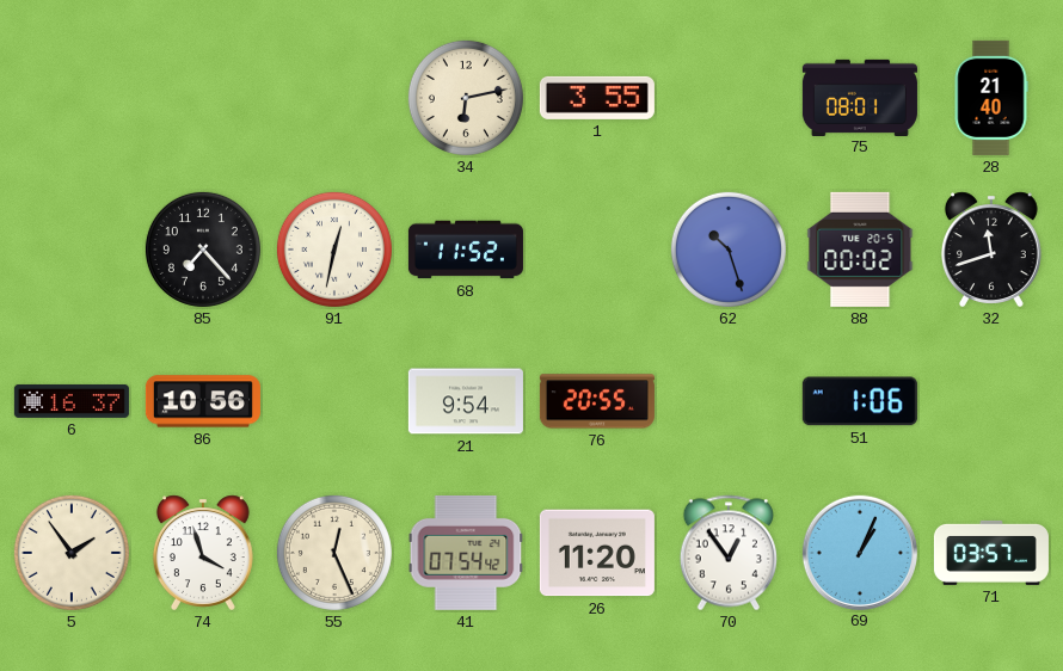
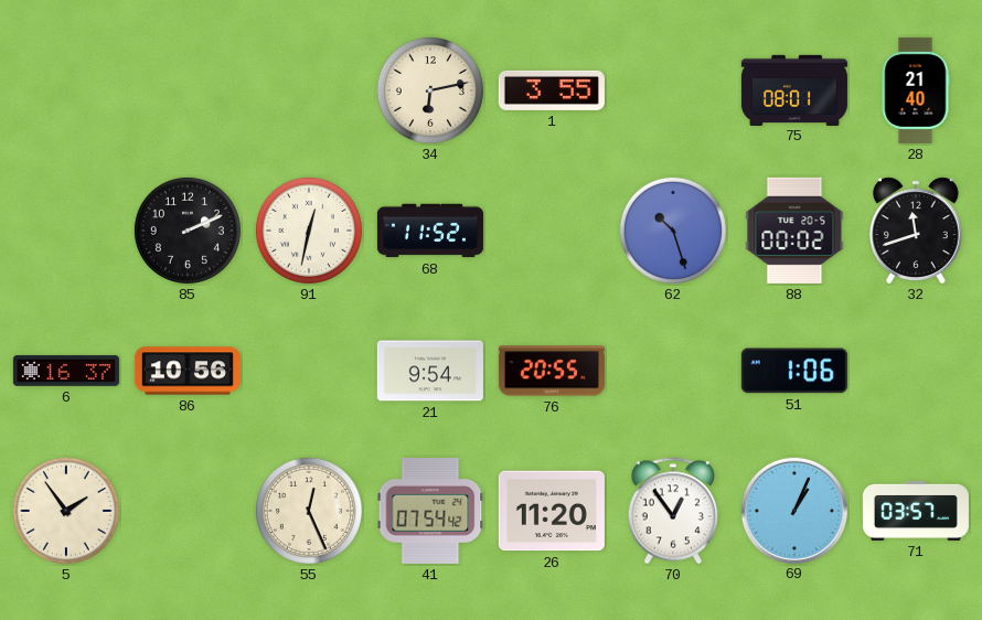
85: 7:23 -> 2:11
74: 3:57 -> none
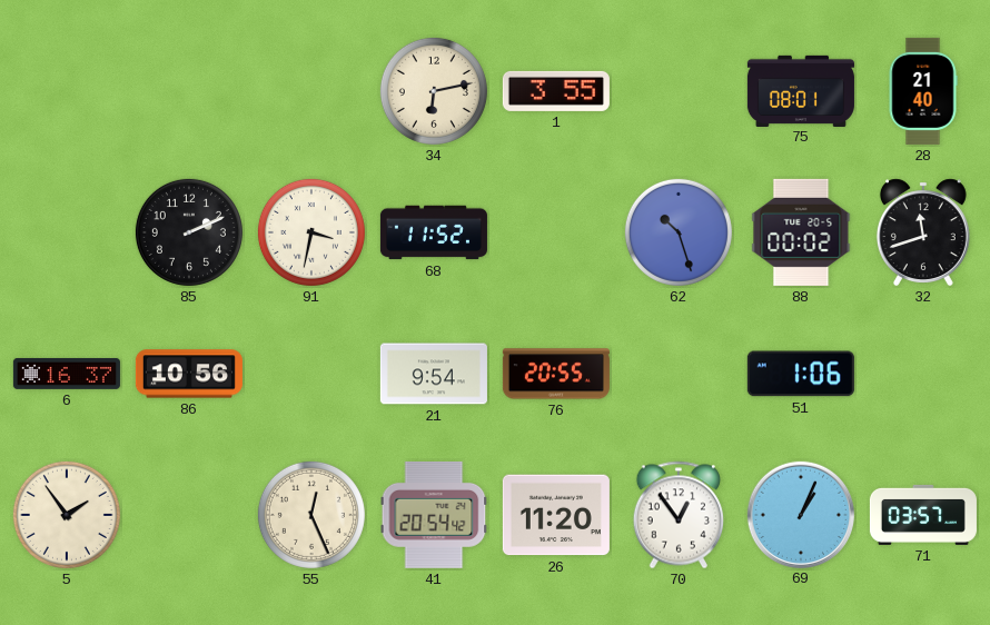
91: 12:32 -> 3:32
41: 07:54 -> 20:54
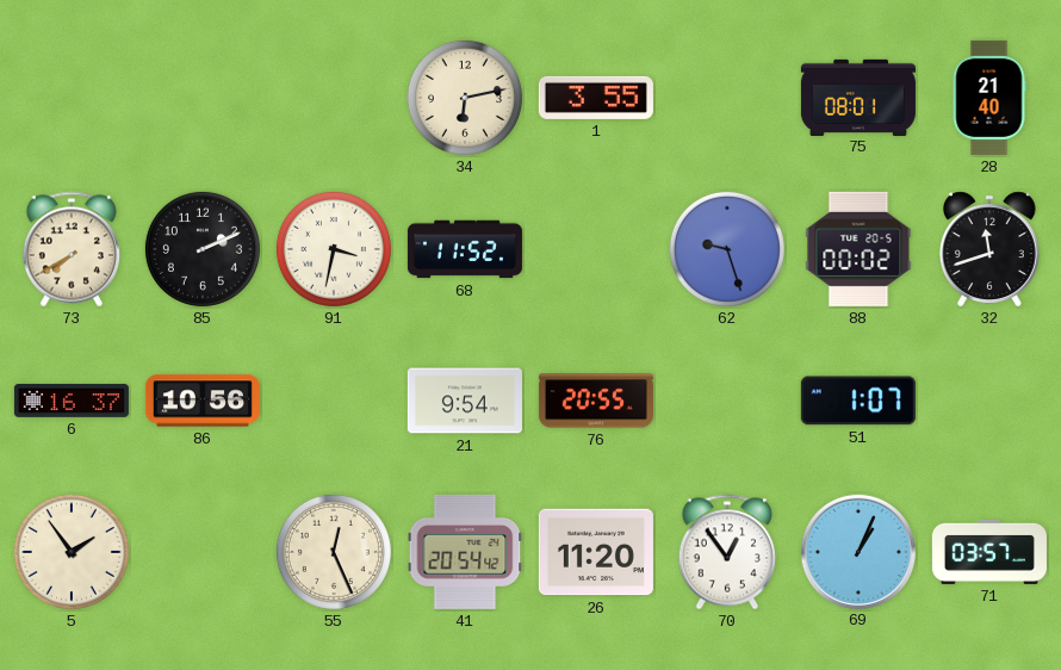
73: none -> 7:40
62: 10:27 -> 9:27
51: 1:06 -> 1:07
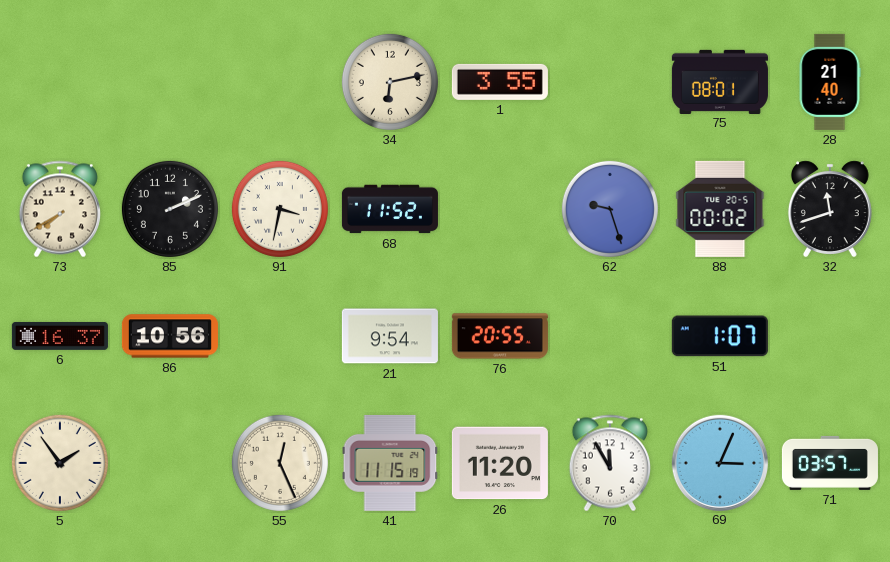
41: 20:54 -> 11:15
70: 12:54 -> 11:55
69: 1:04 -> 3:04
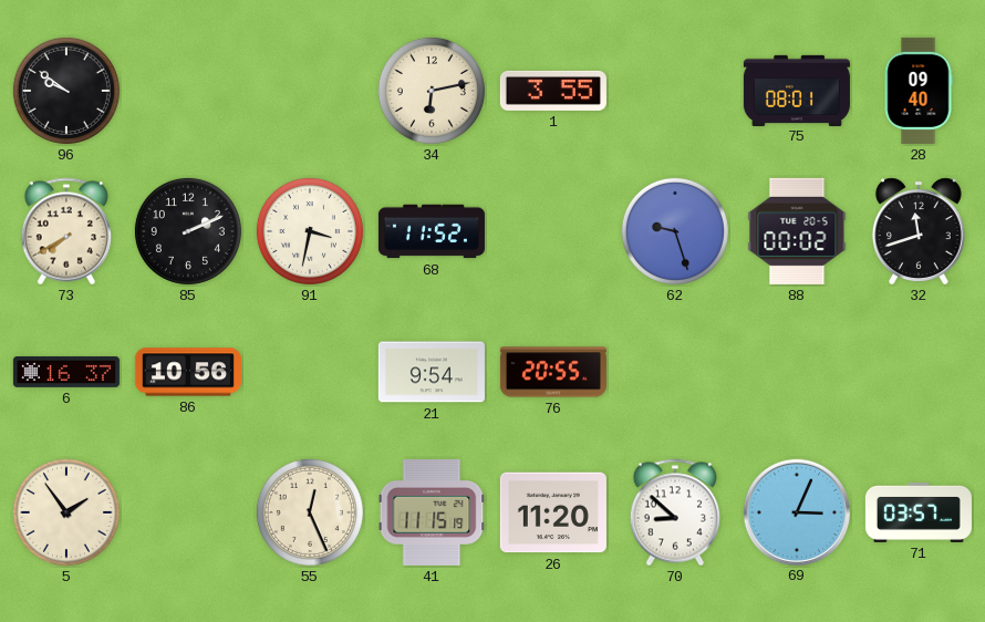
96: none -> 9:51
28: 21:40 -> 09:40
51: 1:07 -> none
70: 11:55 -> 8:52
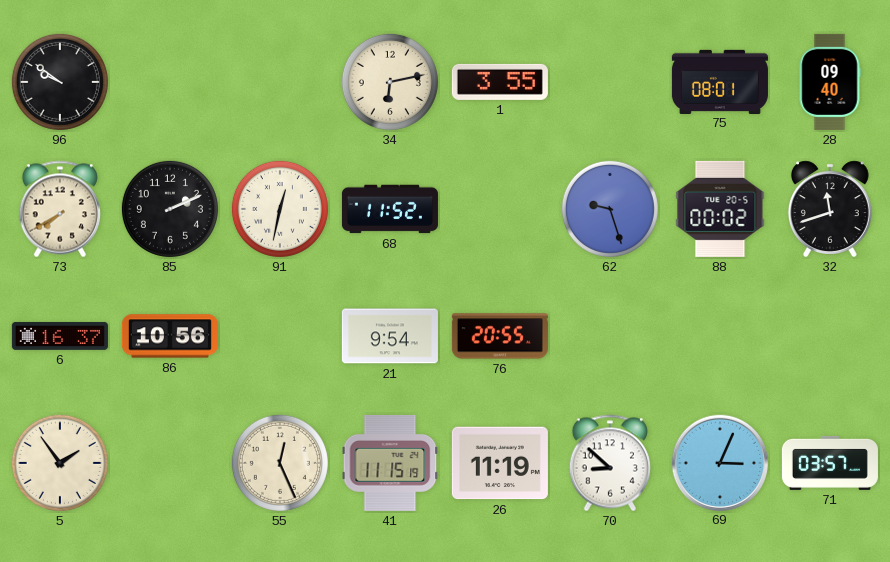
91: 3:32 -> 12:32
26: 11:20 -> 11:19
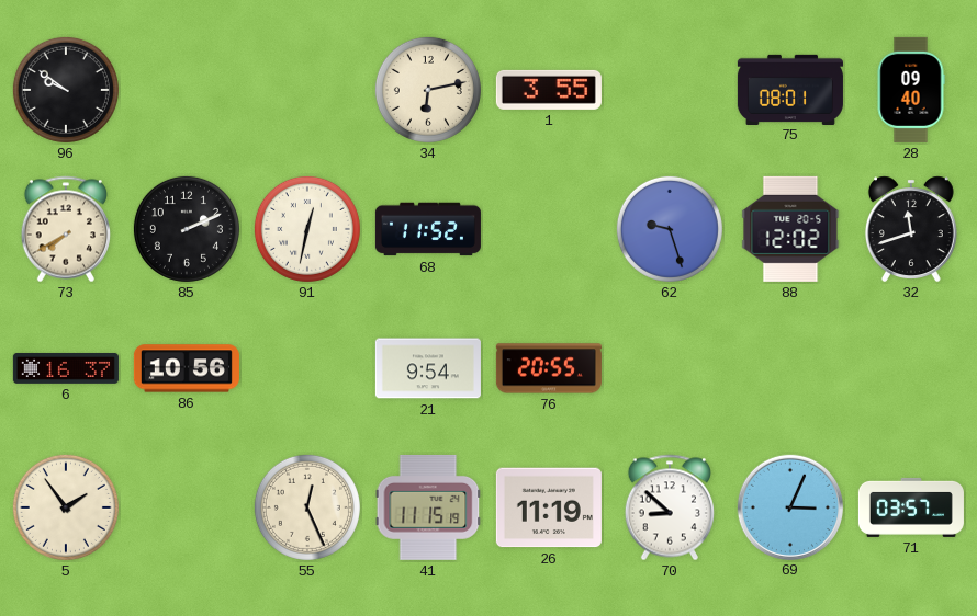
88: 00:02 -> 12:02
